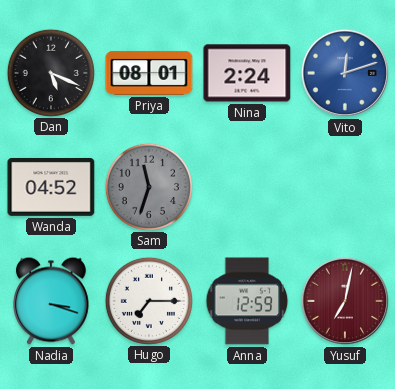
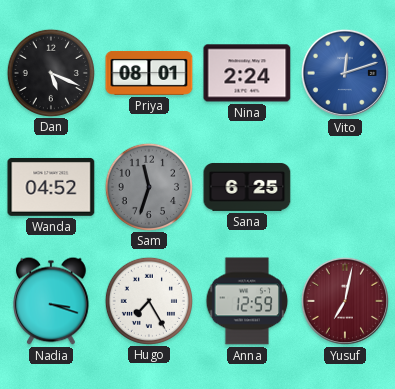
Sana: none -> 6:25
Hugo: 7:15 -> 7:25
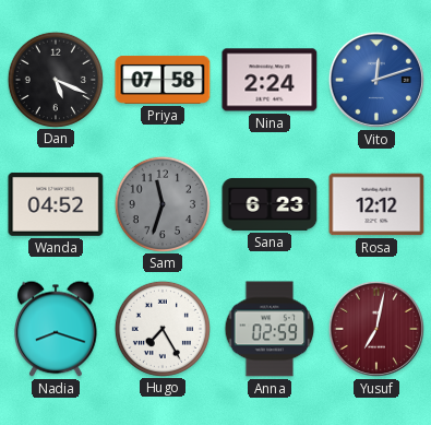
Priya: 08:01 -> 07:58
Sana: 6:25 -> 6:23
Rosa: none -> 12:12
Nadia: 3:18 -> 8:18
Anna: 12:59 -> 02:59
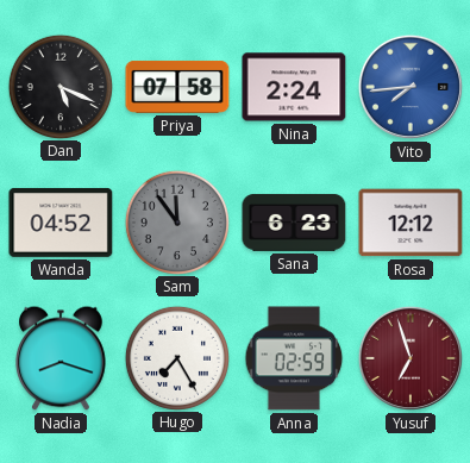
Vito: 12:12 -> 7:44
Sam: 11:33 -> 11:54
Yusuf: 7:02 -> 6:57
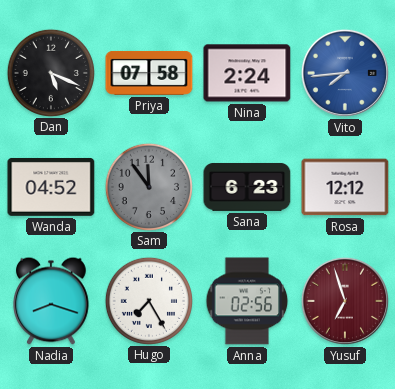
Anna: 02:59 -> 02:56
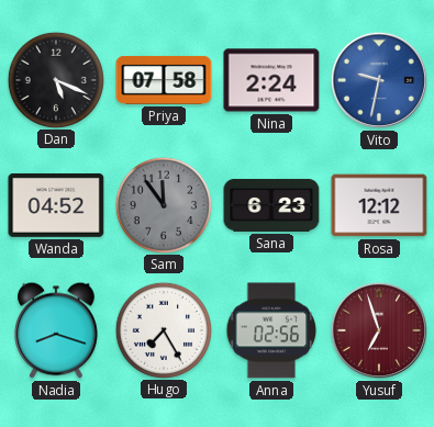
Vito: 7:44 -> 9:32
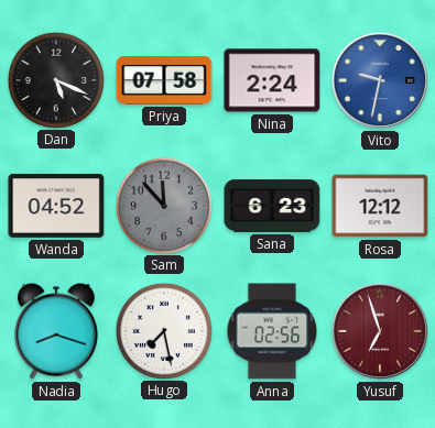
Sam: 11:54 -> 11:53
Hugo: 7:25 -> 7:28
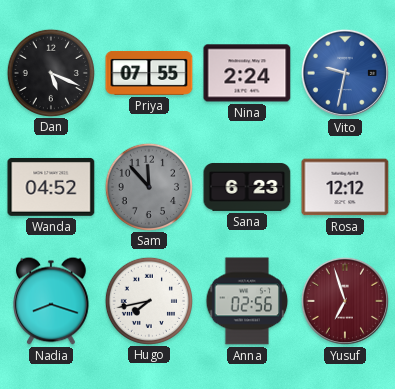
Priya: 07:58 -> 07:55
Hugo: 7:28 -> 7:43
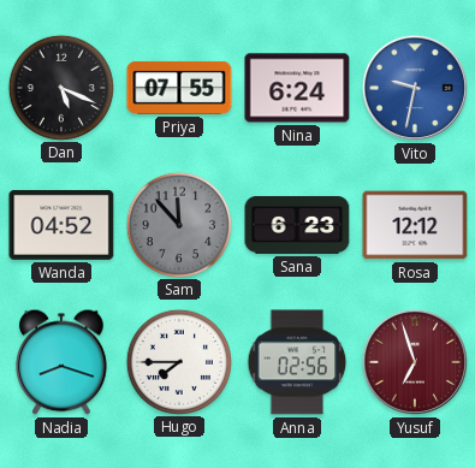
Nina: 2:24 -> 6:24
Hugo: 7:43 -> 7:45
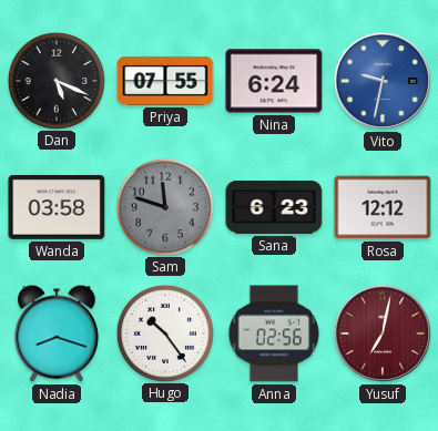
Wanda: 04:52 -> 03:58
Sam: 11:53 -> 11:48
Hugo: 7:45 -> 10:24
Yusuf: 6:57 -> 7:02
